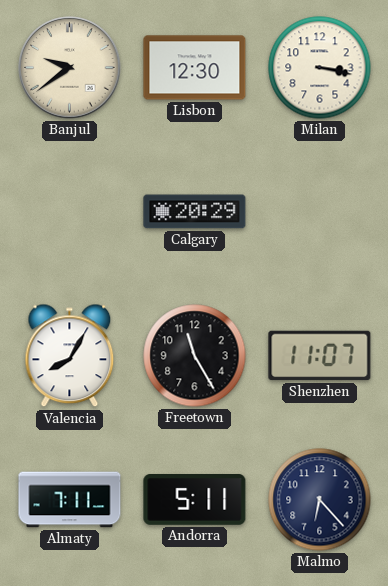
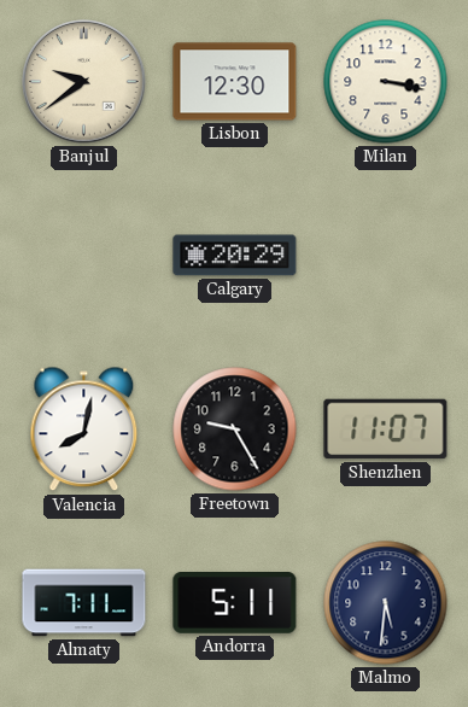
Valencia: 8:05 -> 8:02
Freetown: 11:25 -> 9:25
Malmo: 6:23 -> 5:31
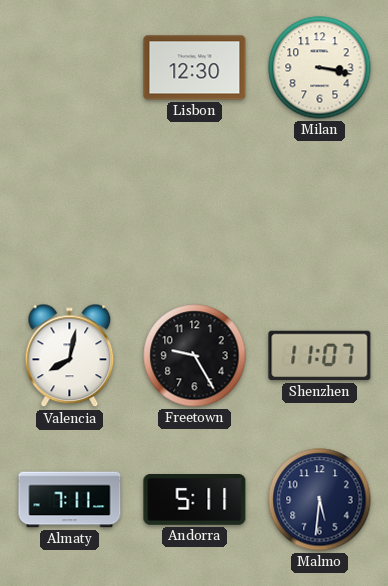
Banjul: 9:39 -> none
Calgary: 20:29 -> none
